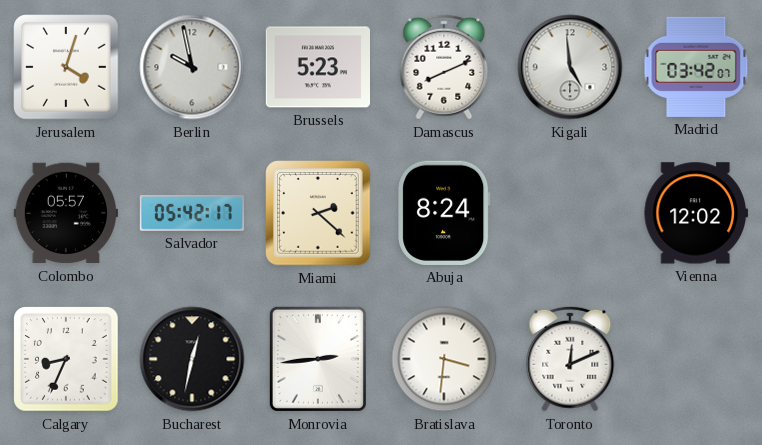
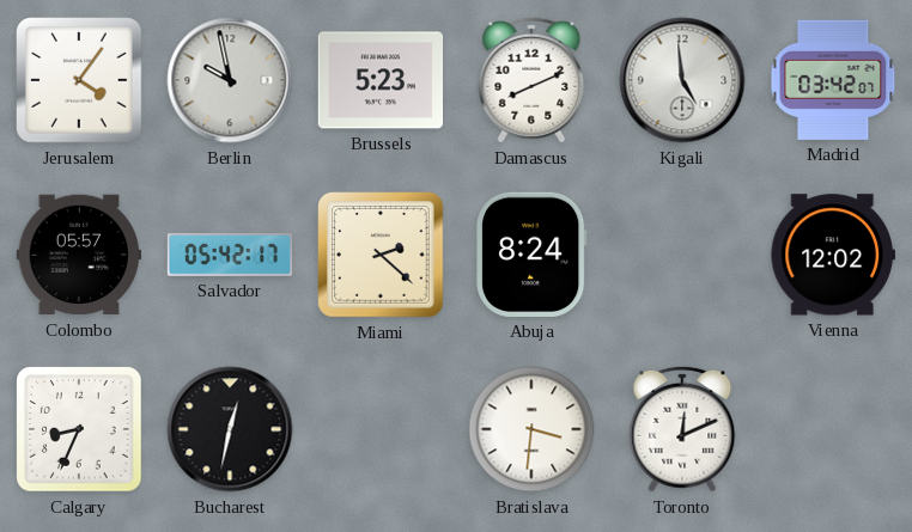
Jerusalem: 4:03 -> 4:06
Monrovia: 2:44 -> none
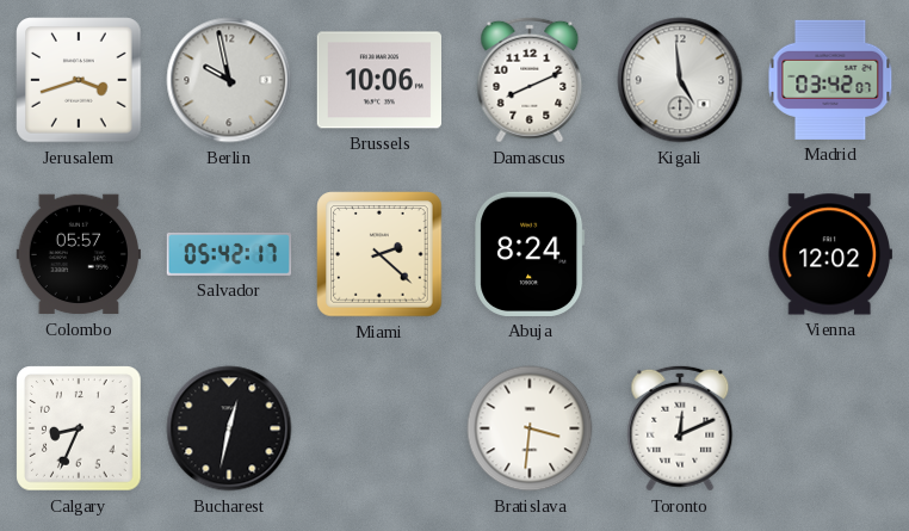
Jerusalem: 4:06 -> 3:42
Brussels: 5:23 -> 10:06
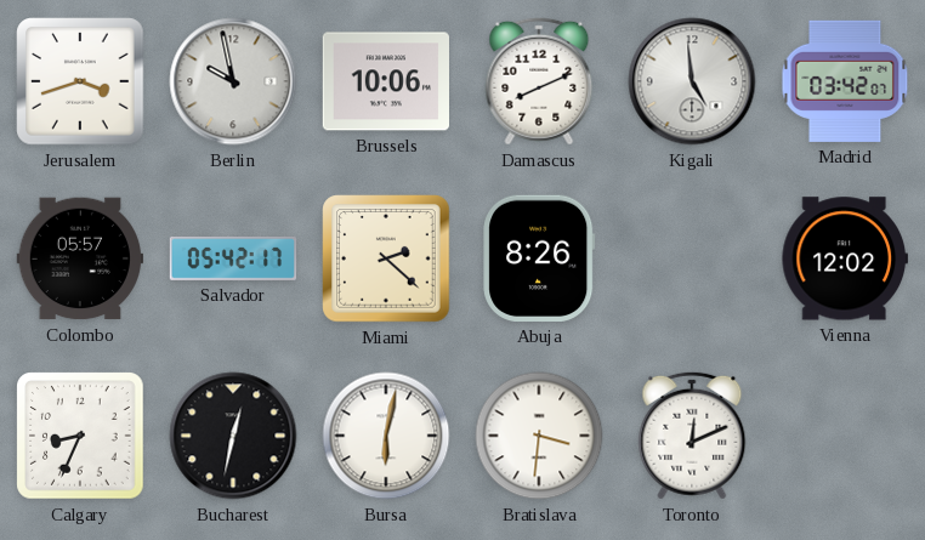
Abuja: 8:24 -> 8:26
Bursa: none -> 6:02
